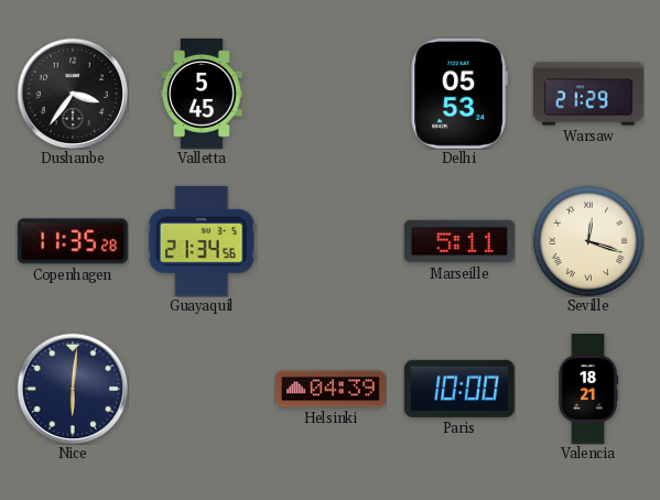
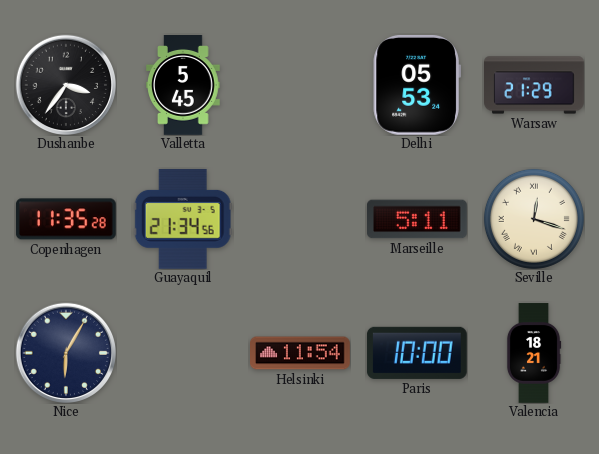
Nice: 6:01 -> 6:05
Helsinki: 04:39 -> 11:54
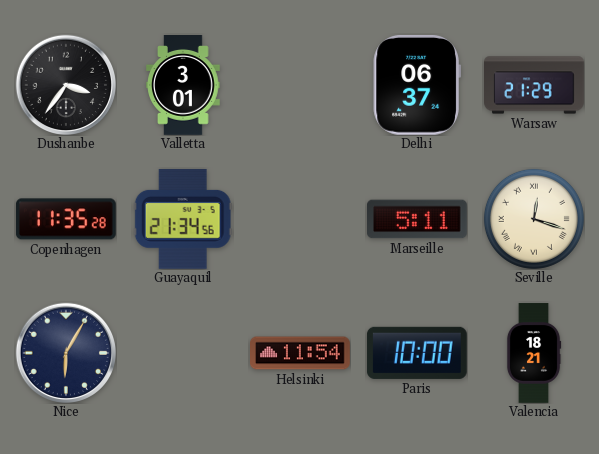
Valletta: 5:45 -> 3:01
Delhi: 05:53 -> 06:37
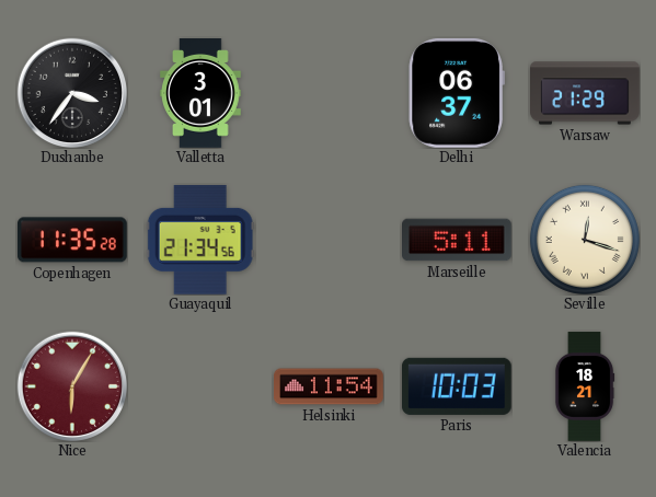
Nice dial: navy -> burgundy
Paris: 10:00 -> 10:03
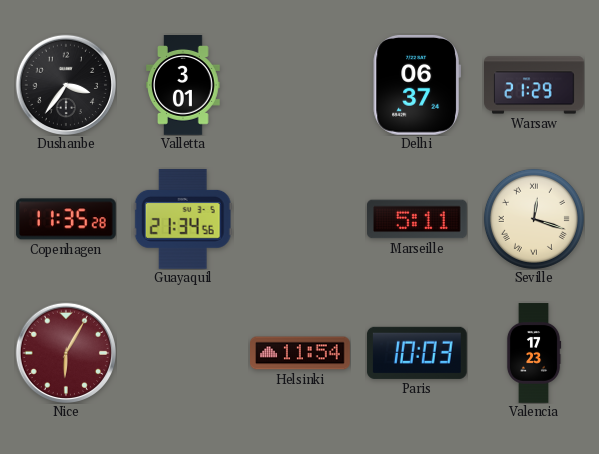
Valencia: 18:21 -> 17:23
